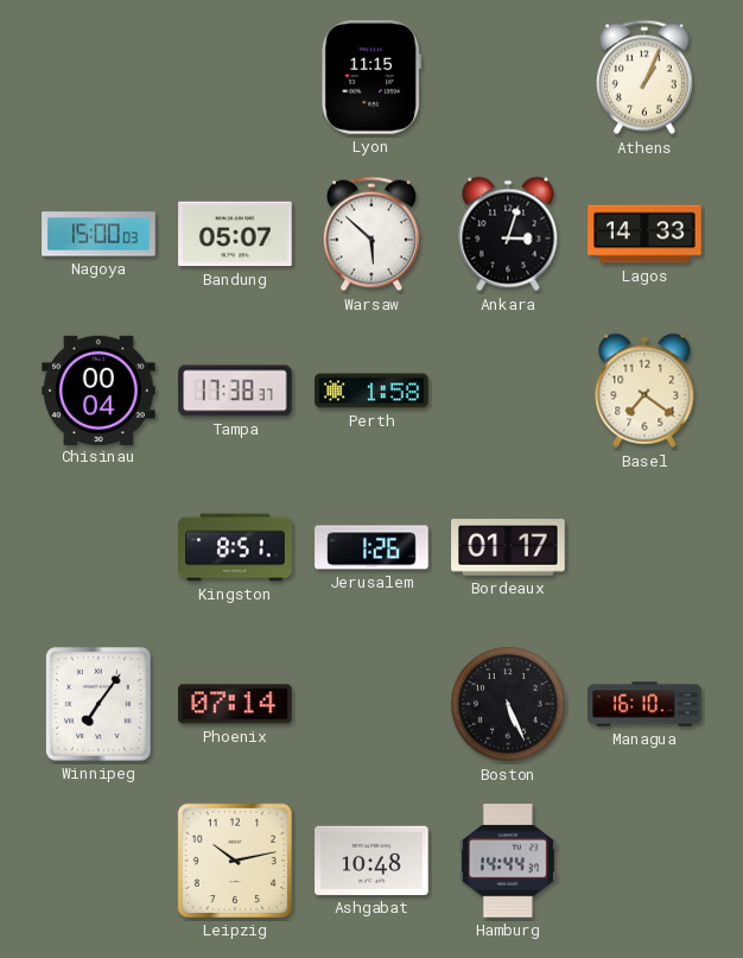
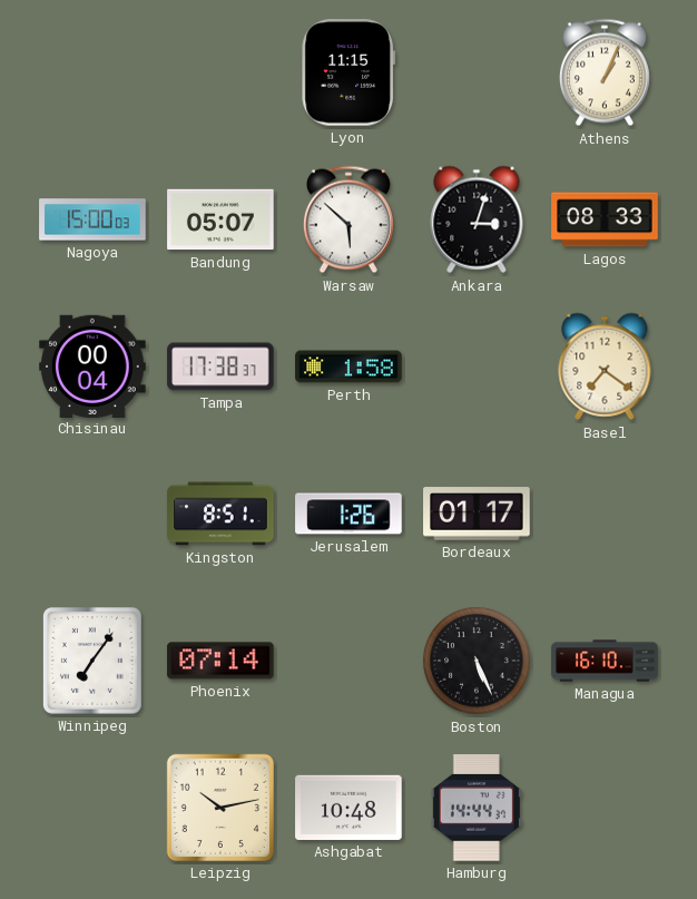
Lagos: 14:33 -> 08:33
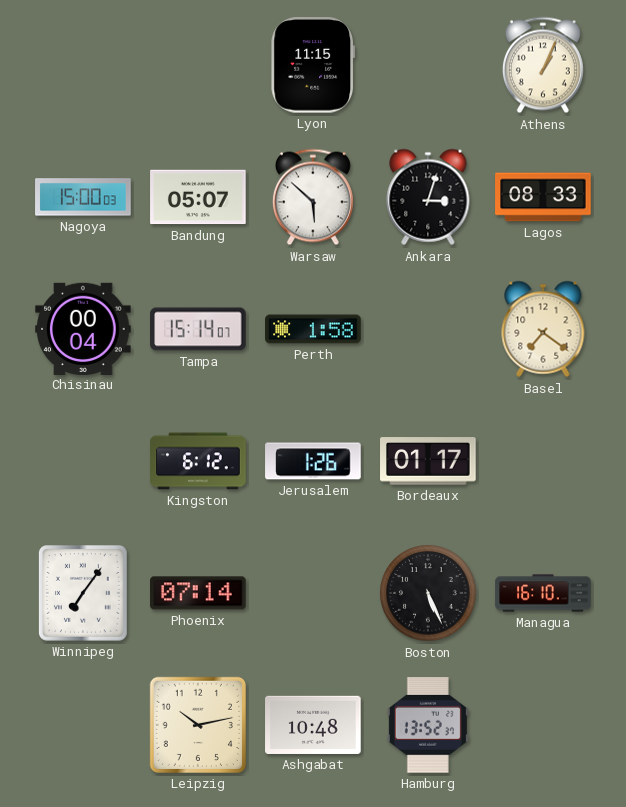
Tampa: 17:38 -> 15:14
Kingston: 8:51 -> 6:12
Hamburg: 14:44 -> 13:52
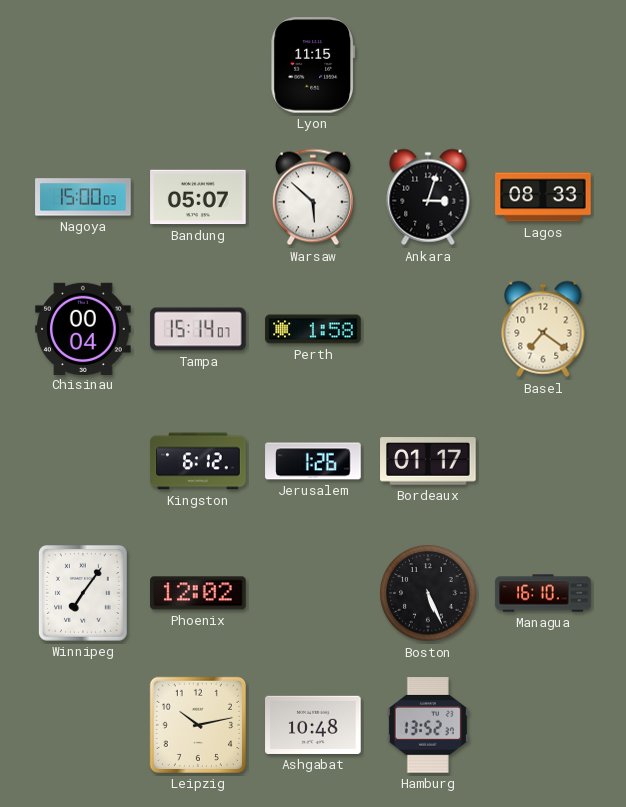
Athens: 1:04 -> none
Phoenix: 07:14 -> 12:02
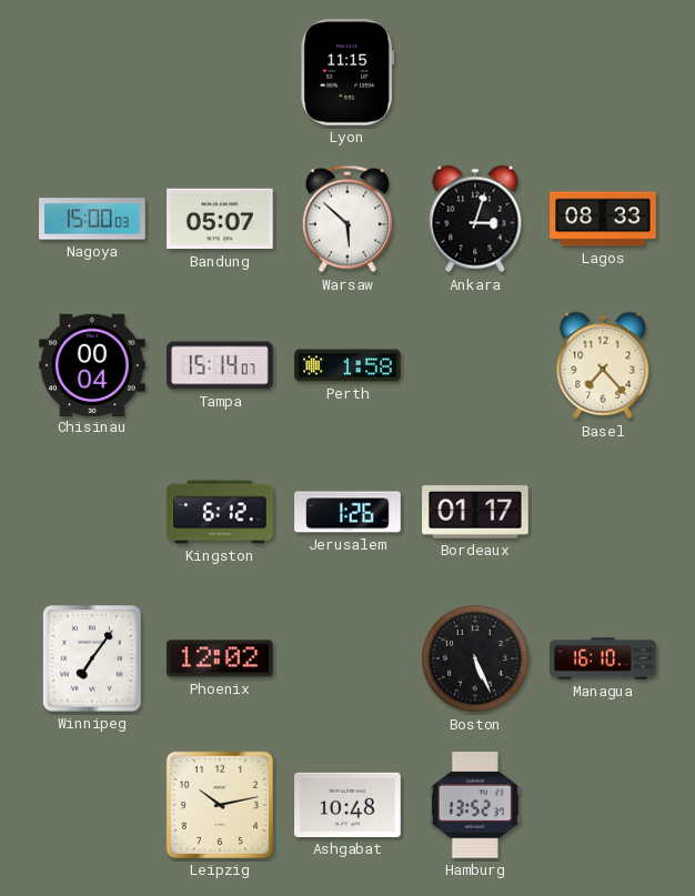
Basel: 7:21 -> 7:23
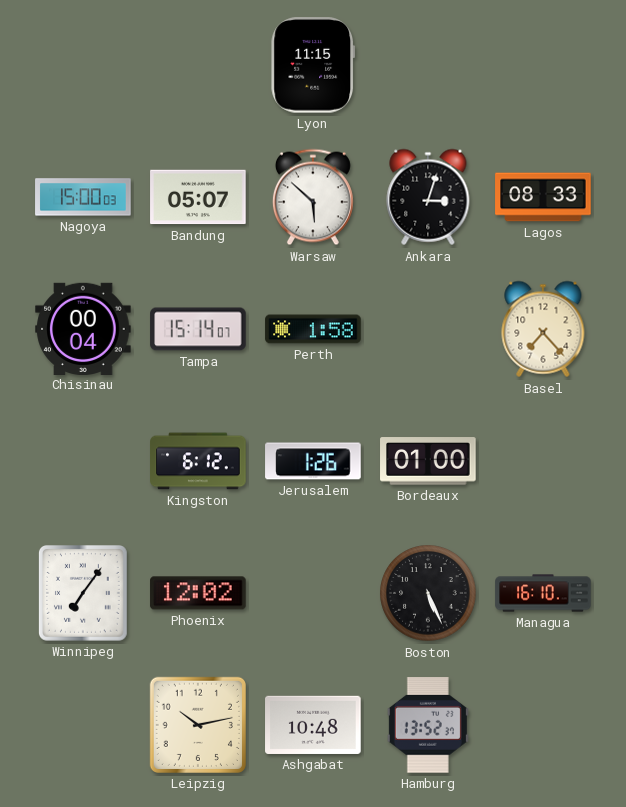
Bordeaux: 01:17 -> 01:00
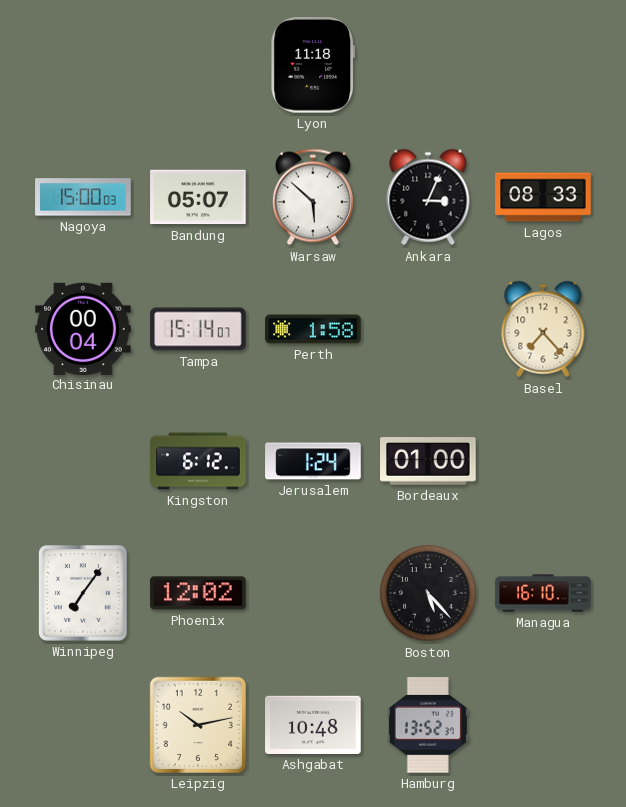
Lyon: 11:15 -> 11:18
Ankara: 3:03 -> 3:04
Jerusalem: 1:26 -> 1:24
Boston: 5:26 -> 5:23
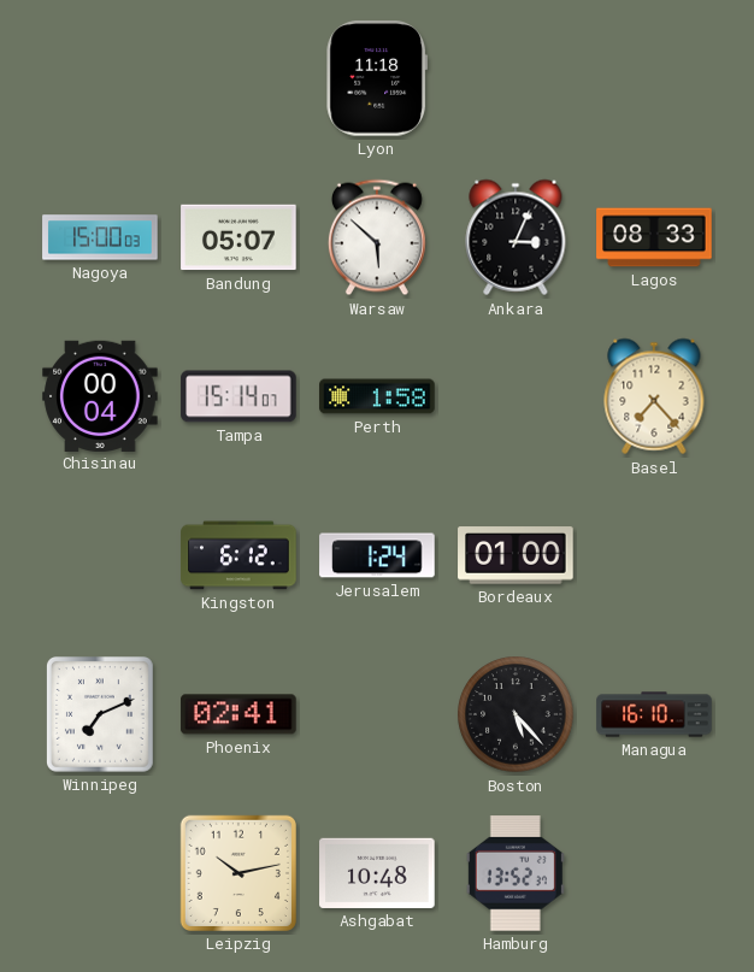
Winnipeg: 7:06 -> 7:11
Phoenix: 12:02 -> 02:41
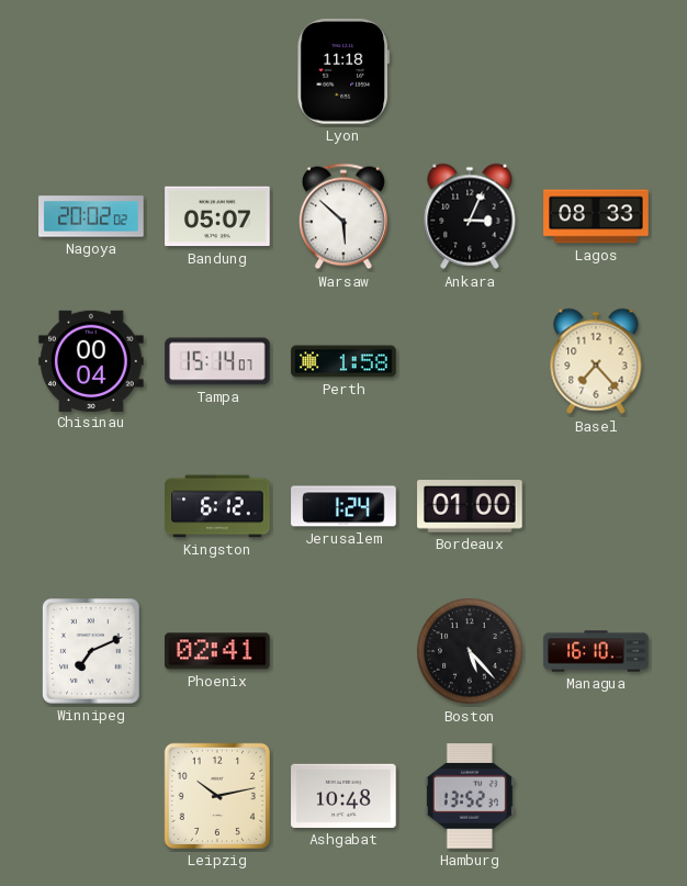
Nagoya: 15:00 -> 20:02
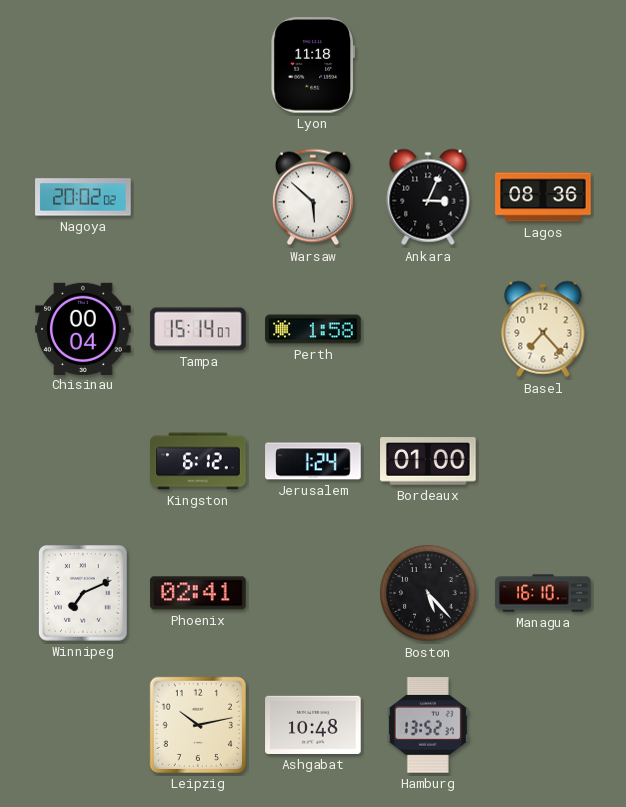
Bandung: 05:07 -> none
Lagos: 08:33 -> 08:36
